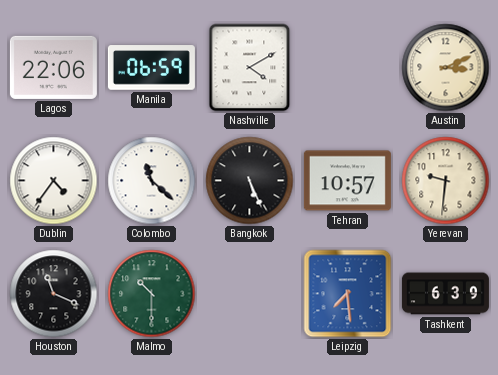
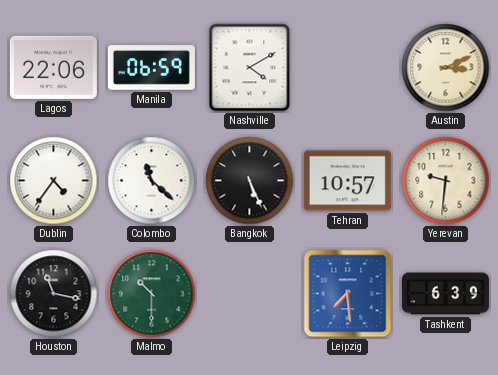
Houston: 11:19 -> 11:17
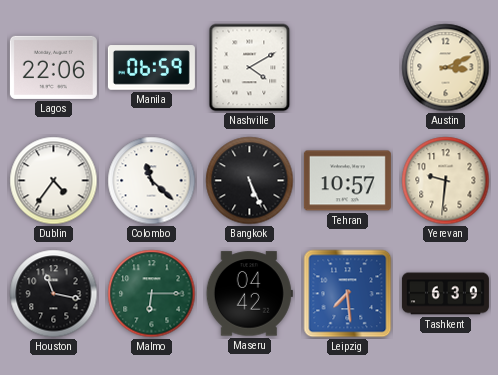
Malmo: 10:30 -> 6:15
Maseru: none -> 04:42
